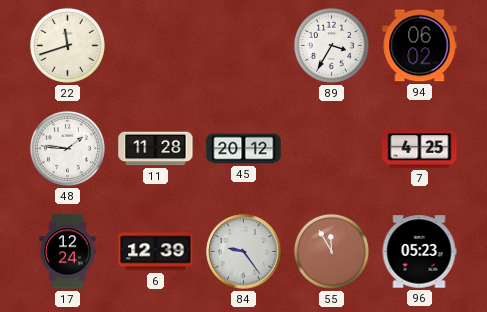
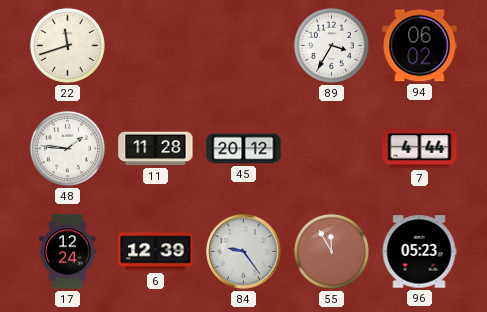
7: 4:25 -> 4:44
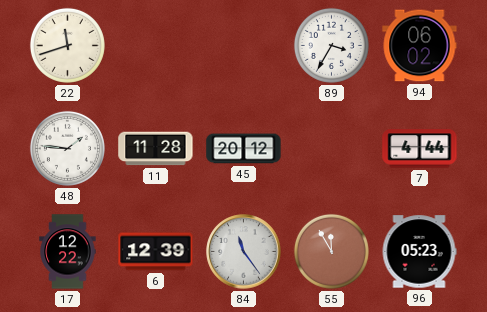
17: 12:24 -> 12:22
84: 9:24 -> 11:24
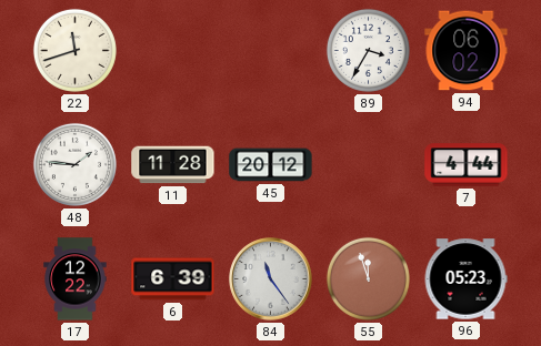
6: 12:39 -> 6:39
55: 11:55 -> 11:57
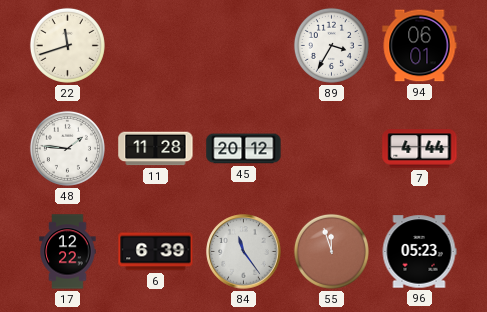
94: 06:02 -> 06:01
